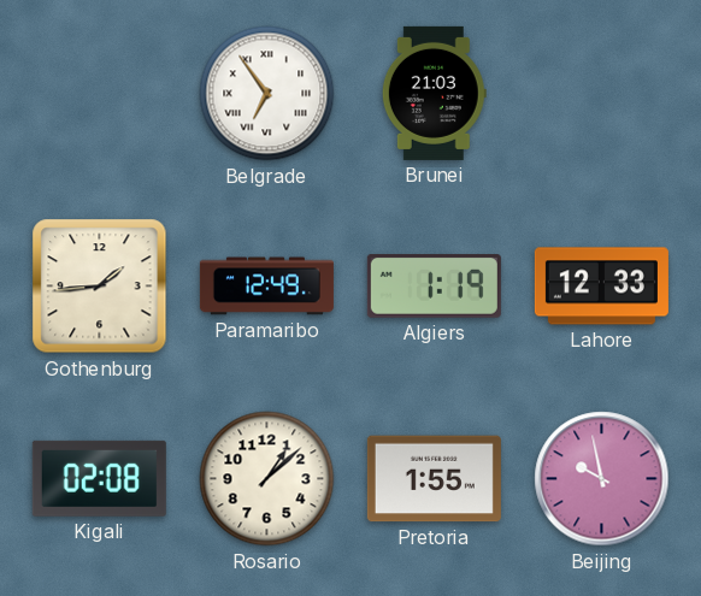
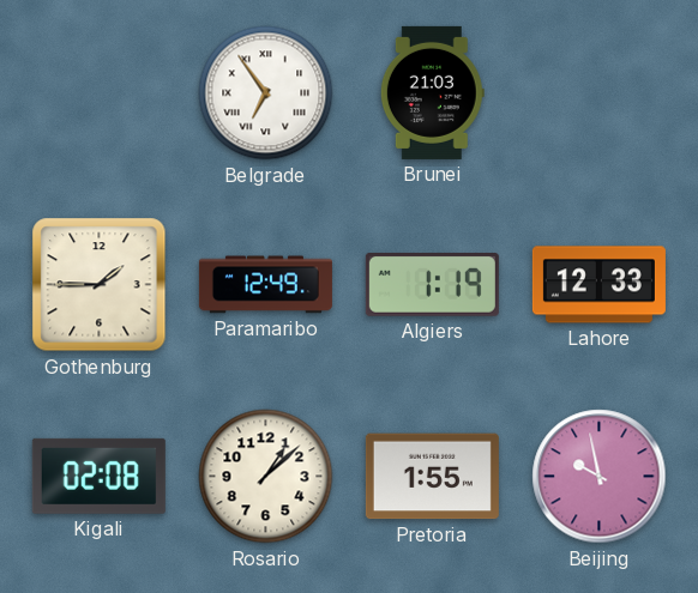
Gothenburg: 1:44 -> 1:45
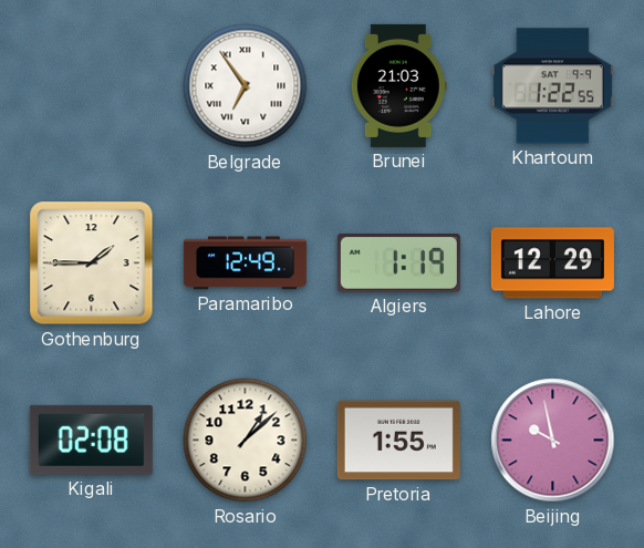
Khartoum: none -> 1:22
Lahore: 12:33 -> 12:29
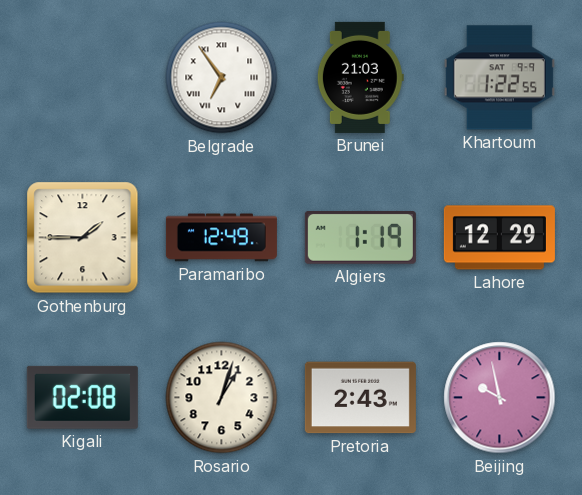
Rosario: 1:08 -> 1:03
Pretoria: 1:55 -> 2:43
